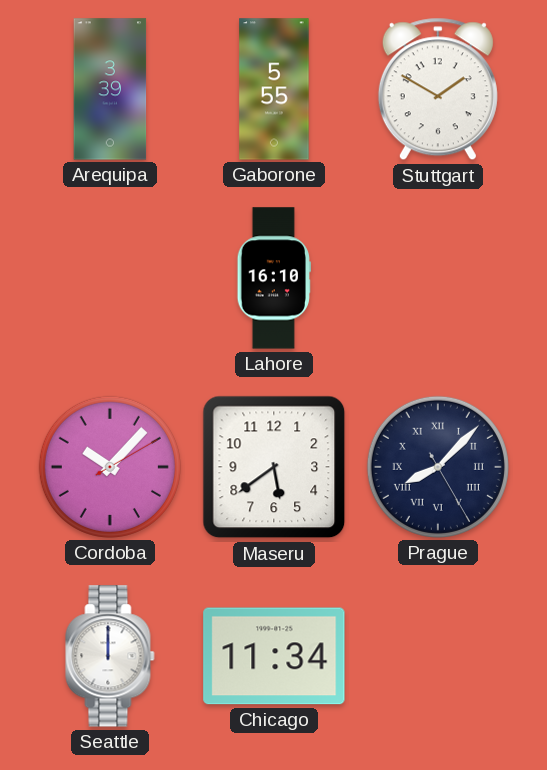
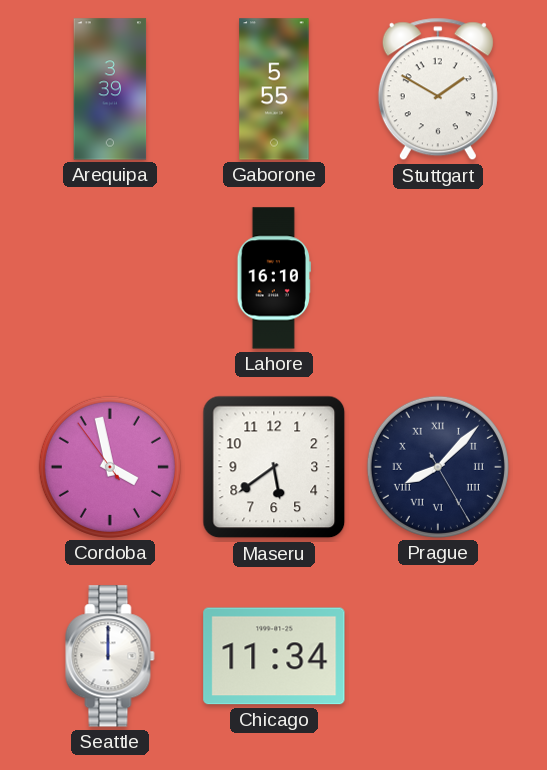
Cordoba: 10:07 -> 3:57
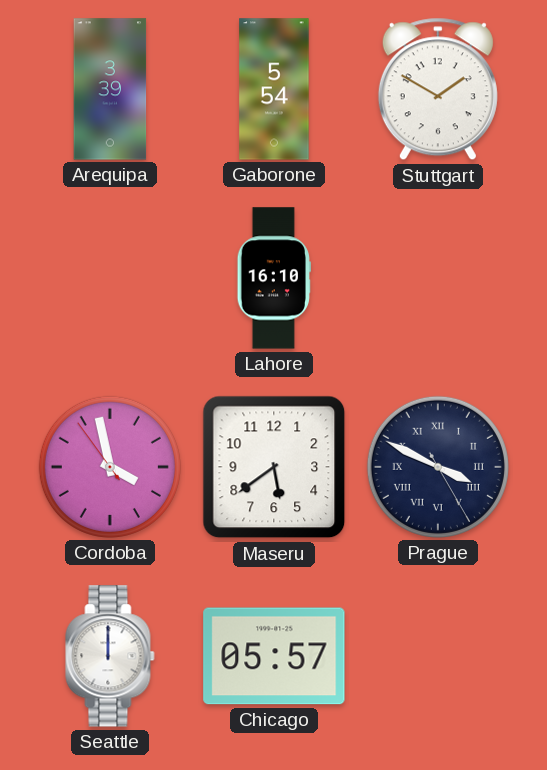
Gaborone: 5:55 -> 5:54
Prague: 8:07 -> 3:49
Chicago: 11:34 -> 05:57
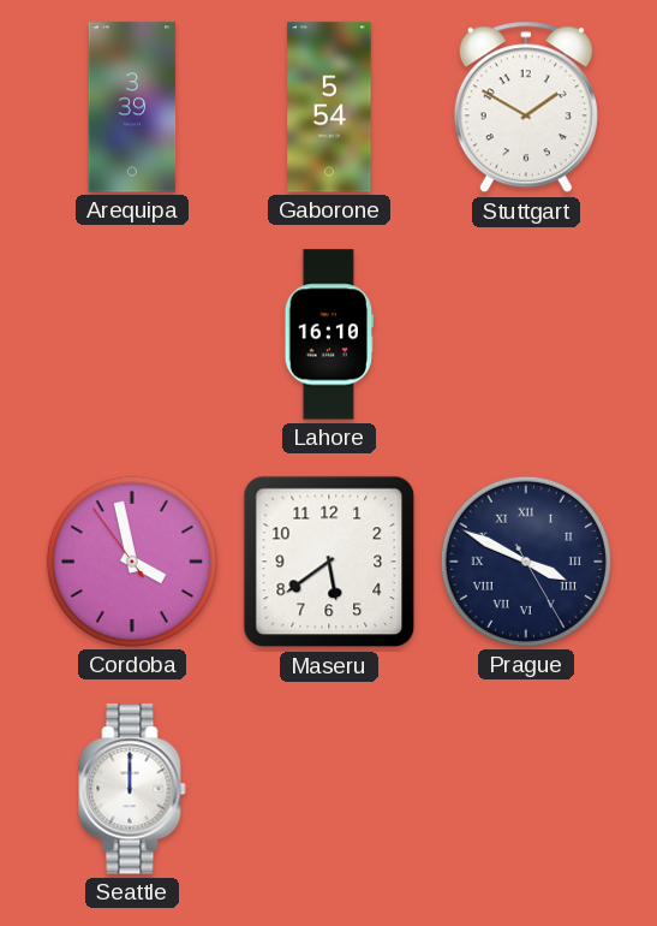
Chicago: 05:57 -> none
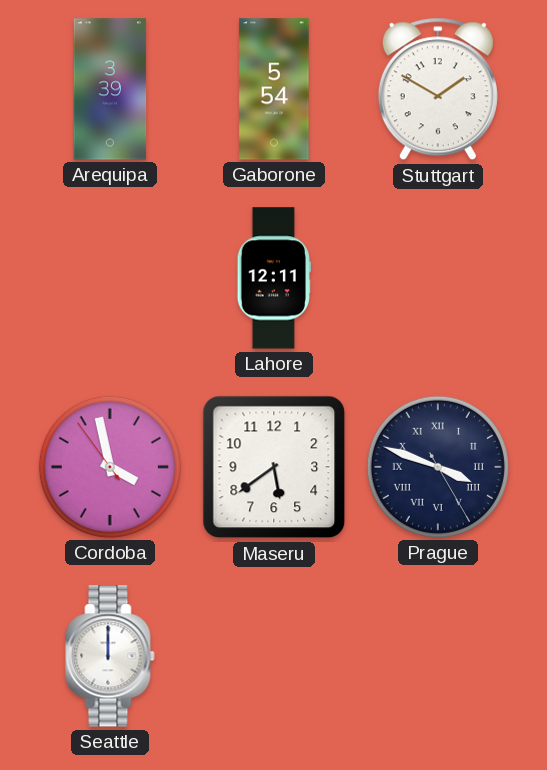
Lahore: 16:10 -> 12:11
Prague: 3:49 -> 3:48
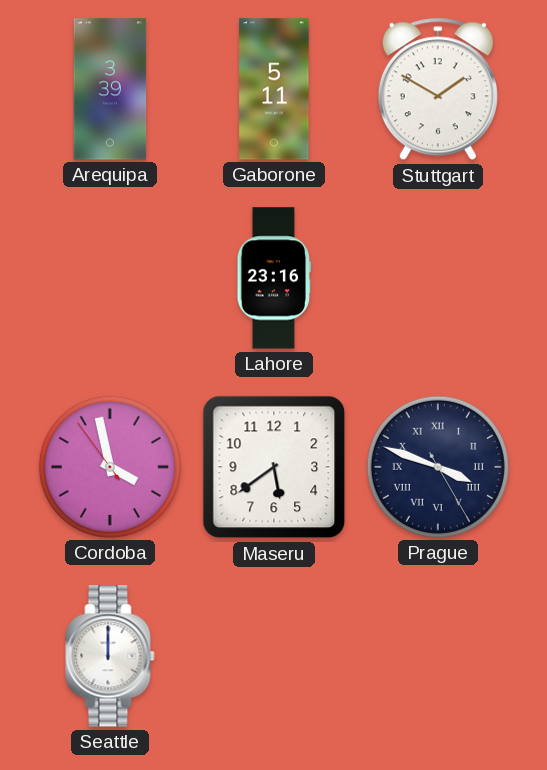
Gaborone: 5:54 -> 5:11
Lahore: 12:11 -> 23:16
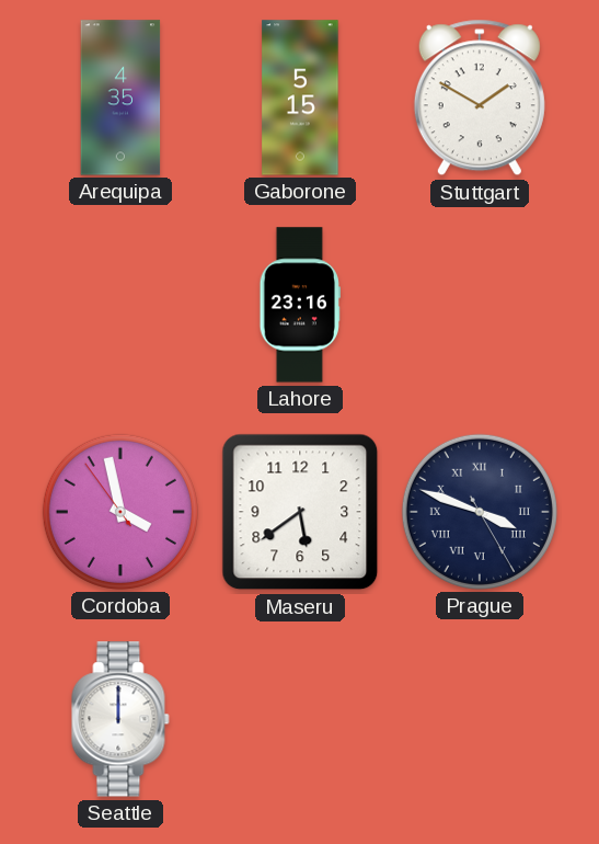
Arequipa: 3:39 -> 4:35
Gaborone: 5:11 -> 5:15
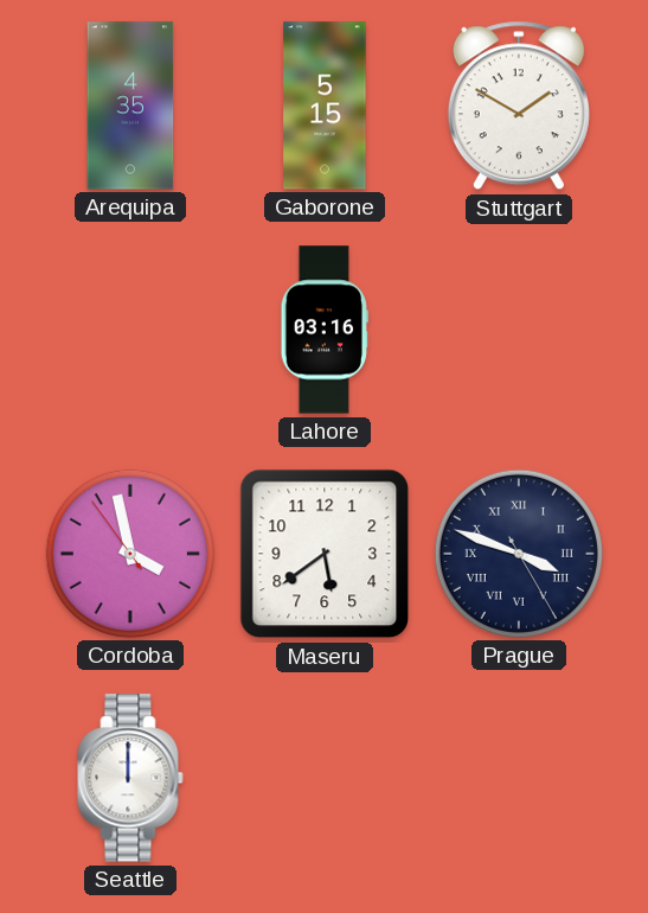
Lahore: 23:16 -> 03:16
